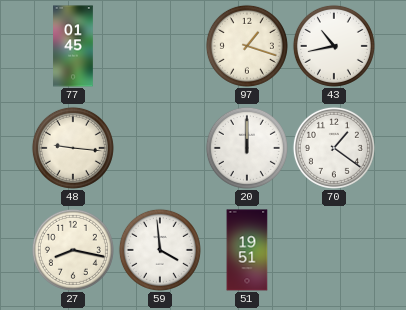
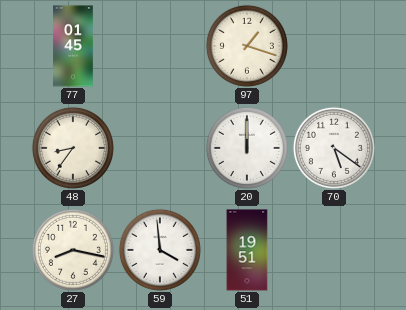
43: 10:43 -> none
48: 9:16 -> 8:36
70: 1:21 -> 5:21
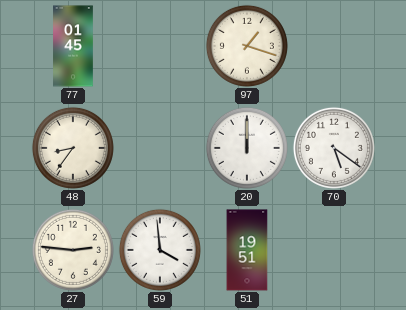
27: 8:17 -> 2:46
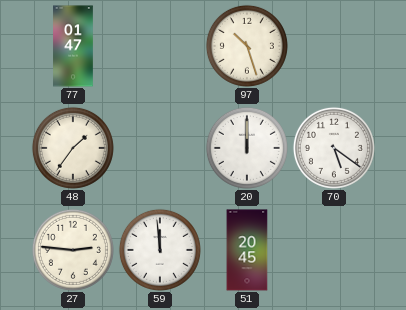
77: 01:45 -> 01:47
97: 1:18 -> 10:27
48: 8:36 -> 1:36
59: 3:59 -> 11:59
51: 19:51 -> 20:45
